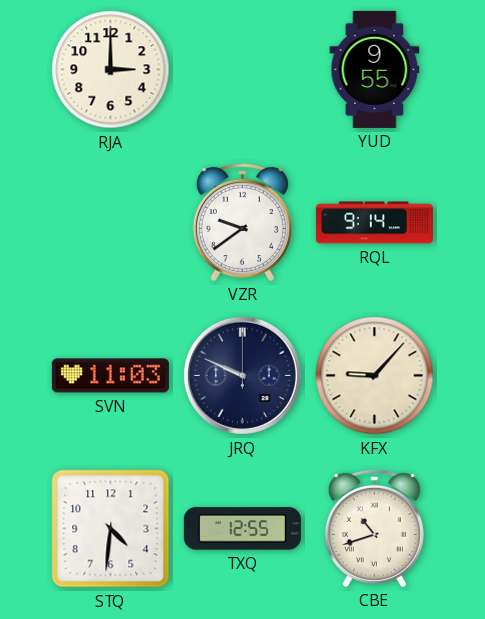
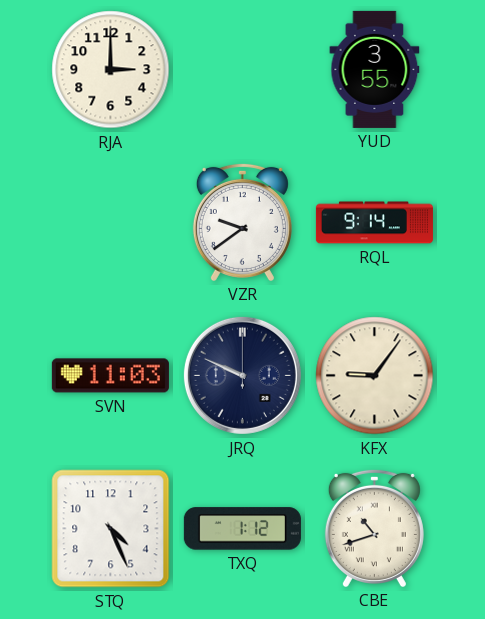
YUD: 9:55 -> 3:55
KFX: 9:07 -> 9:06
STQ: 4:31 -> 4:26
TXQ: 12:55 -> 1:12
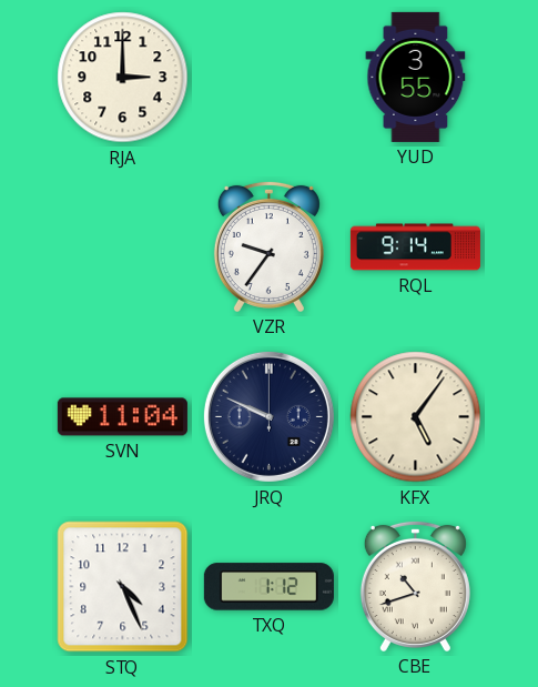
VZR: 9:39 -> 9:36
SVN: 11:03 -> 11:04
KFX: 9:06 -> 5:06
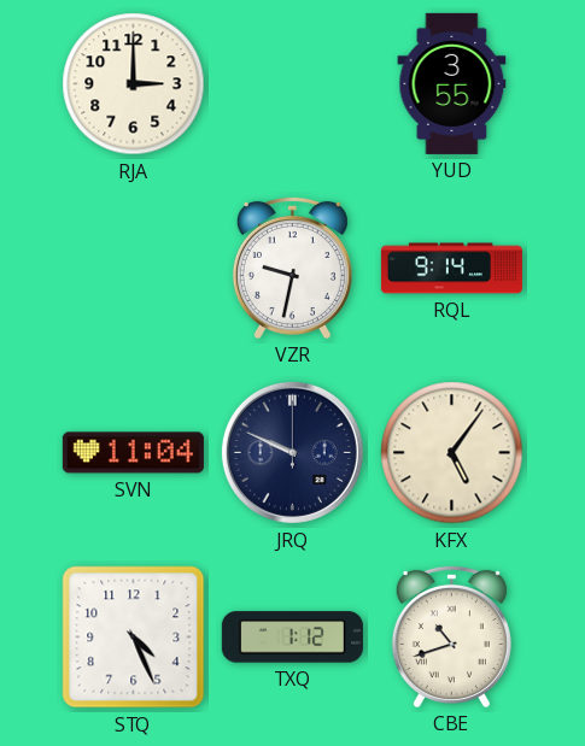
VZR: 9:36 -> 9:32
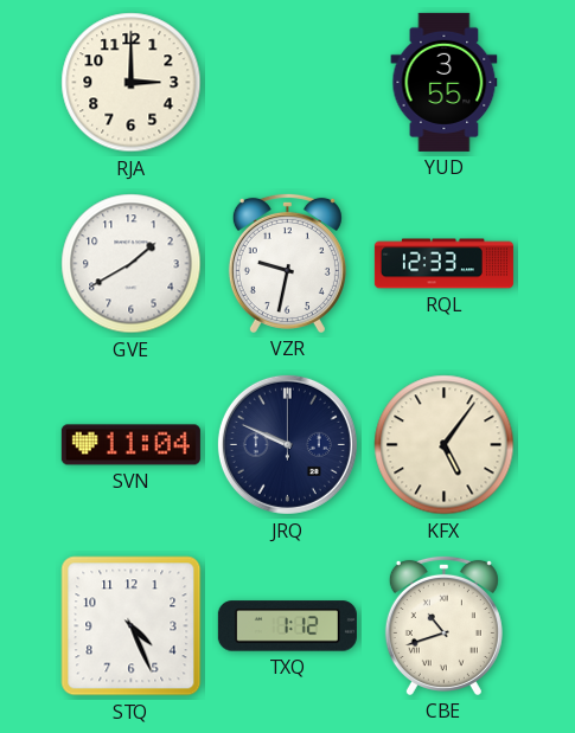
GVE: none -> 1:40
RQL: 9:14 -> 12:33
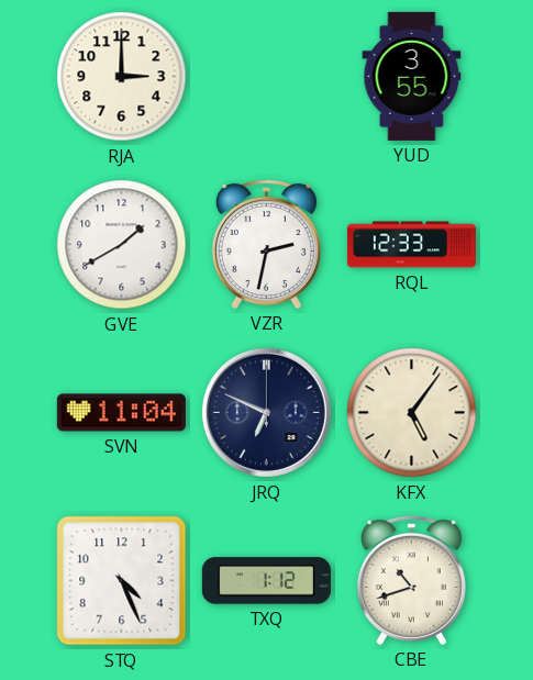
VZR: 9:32 -> 2:32
JRQ: 9:49 -> 6:49
